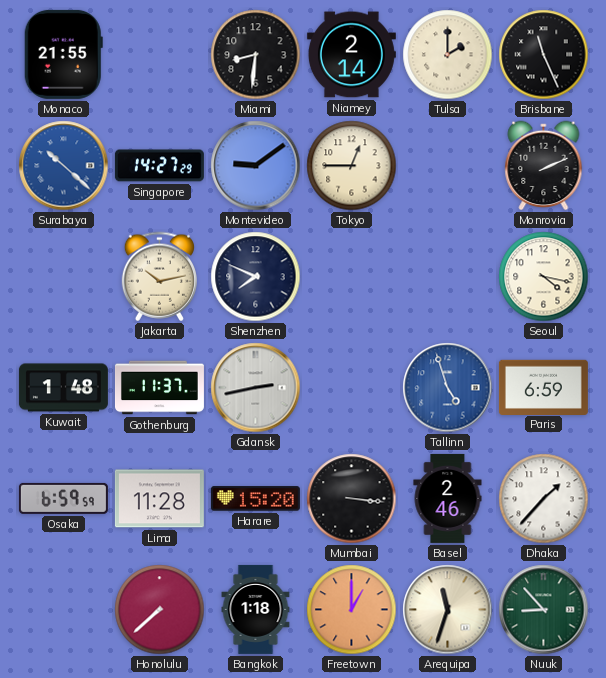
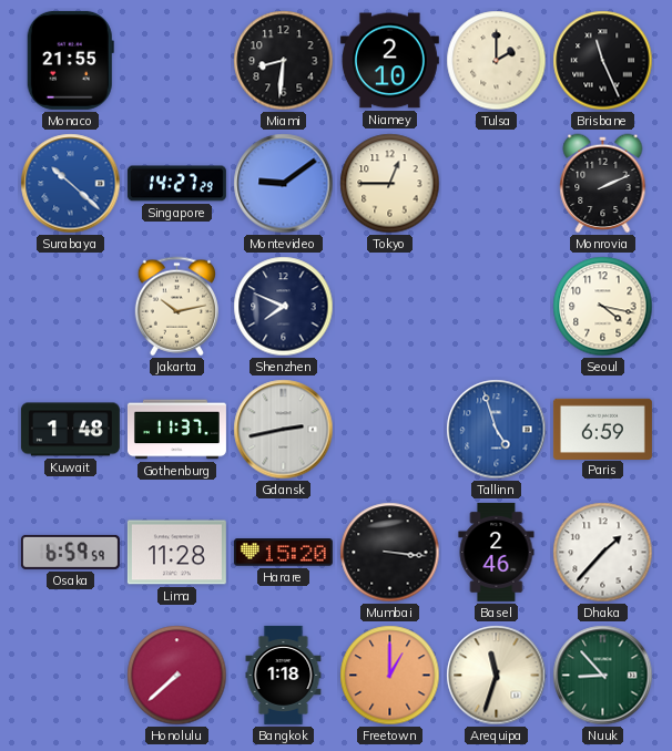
Niamey: 2:14 -> 2:10
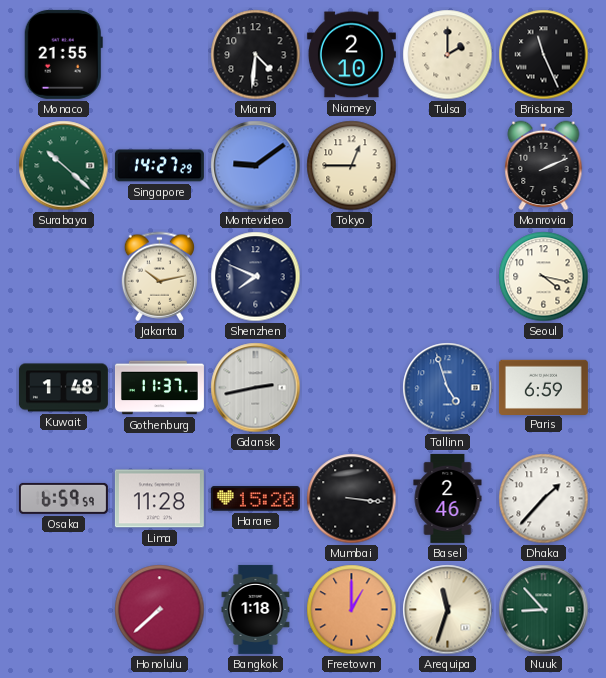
Miami: 8:31 -> 4:31
Surabaya dial: blue -> green
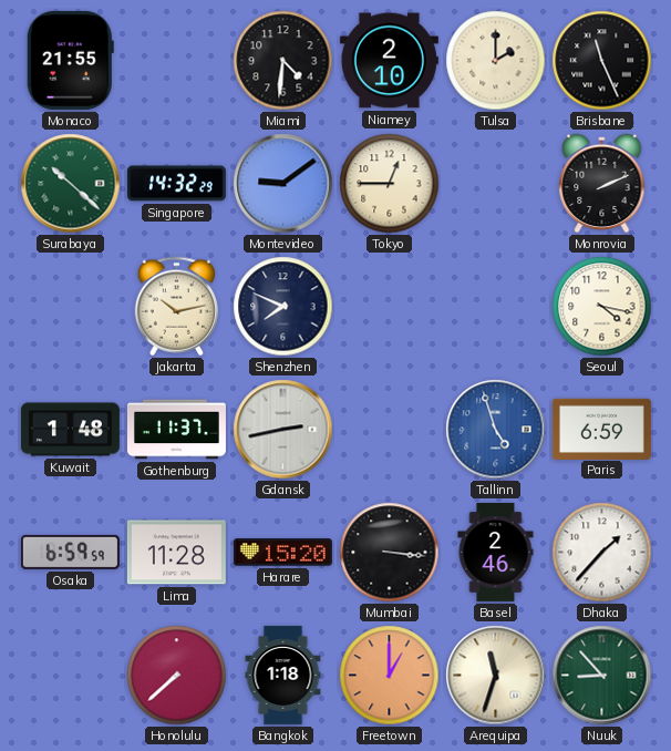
Singapore: 14:27 -> 14:32
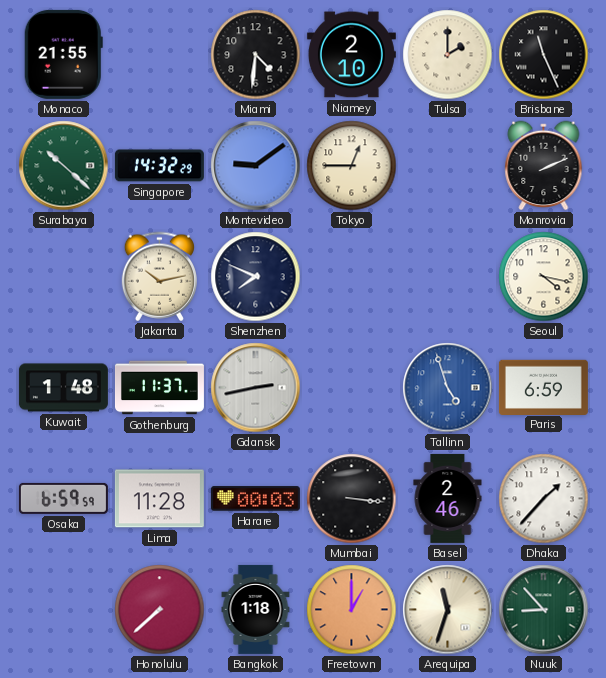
Harare: 15:20 -> 00:03
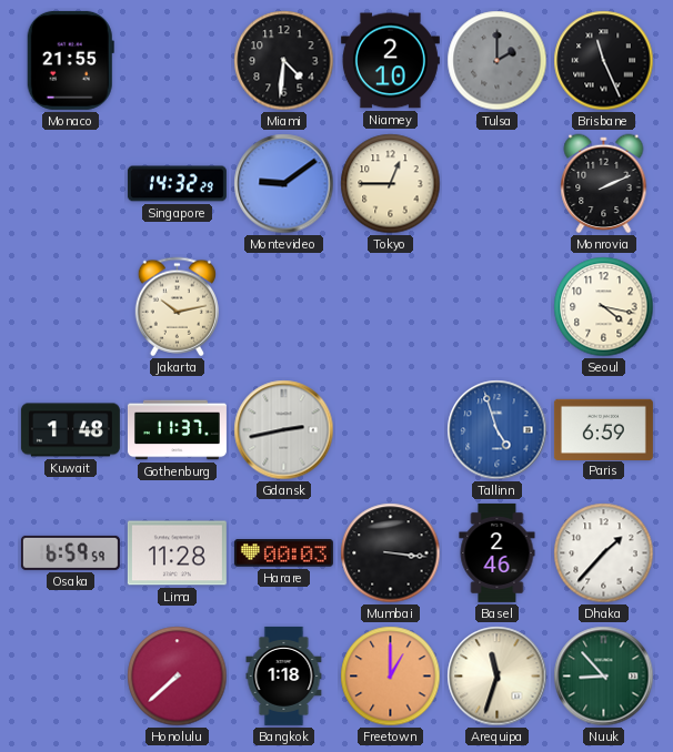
Tulsa dial: cream -> grey
Surabaya: 10:22 -> none
Shenzhen: 7:49 -> none
